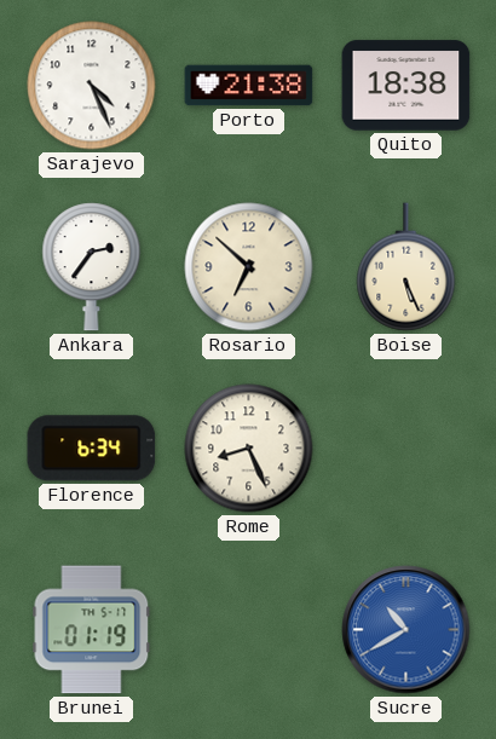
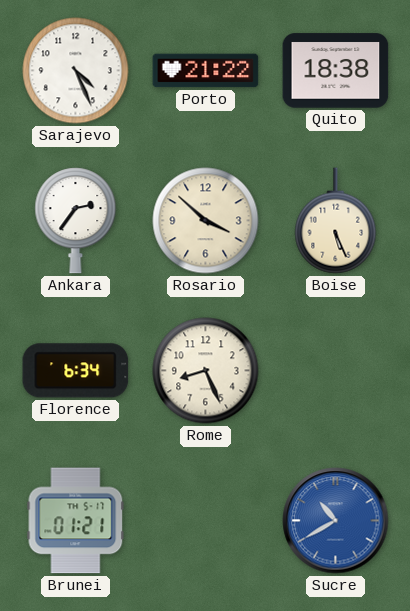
Porto: 21:38 -> 21:22
Rosario: 6:52 -> 3:52
Brunei: 01:19 -> 01:21
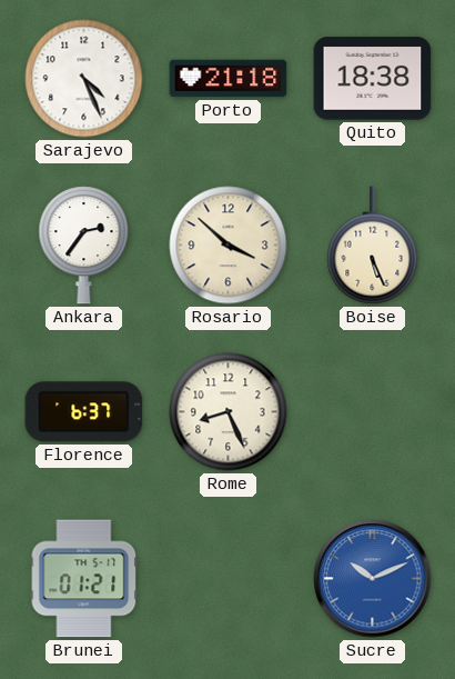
Porto: 21:22 -> 21:18
Florence: 6:34 -> 6:37
Sucre: 10:40 -> 10:11
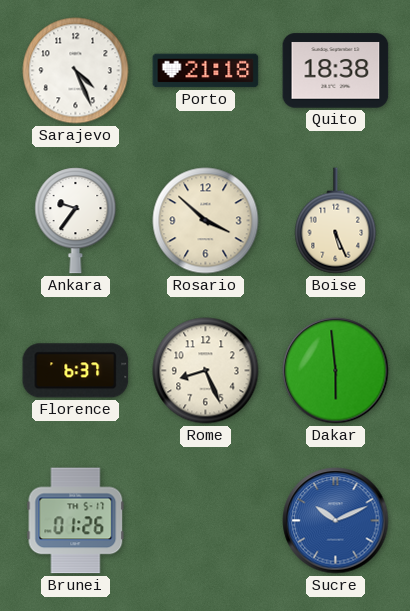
Ankara: 2:36 -> 9:36
Dakar: none -> 5:59
Brunei: 01:21 -> 01:26
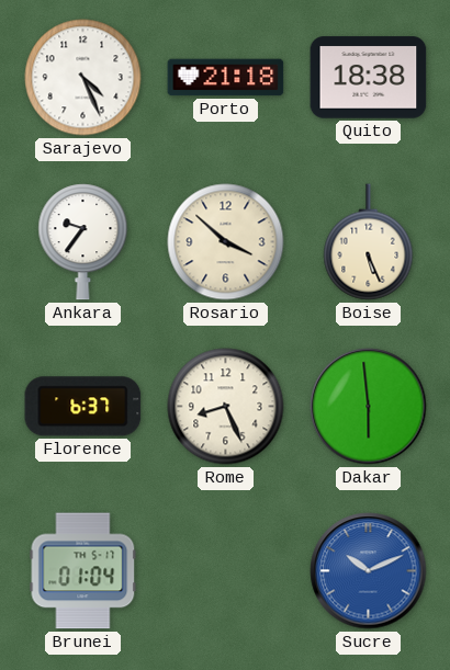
Brunei: 01:26 -> 01:04
